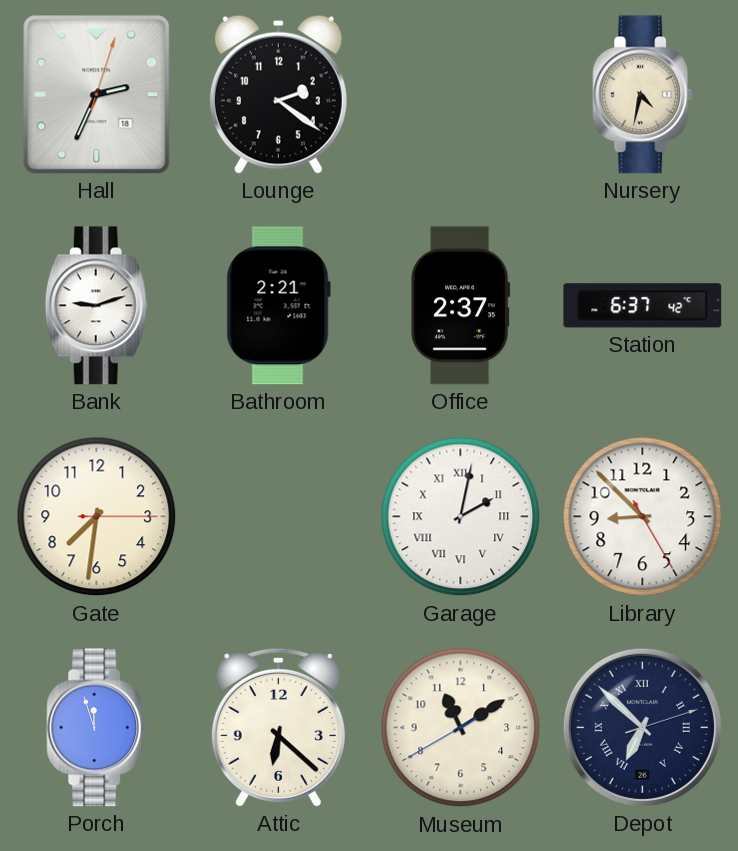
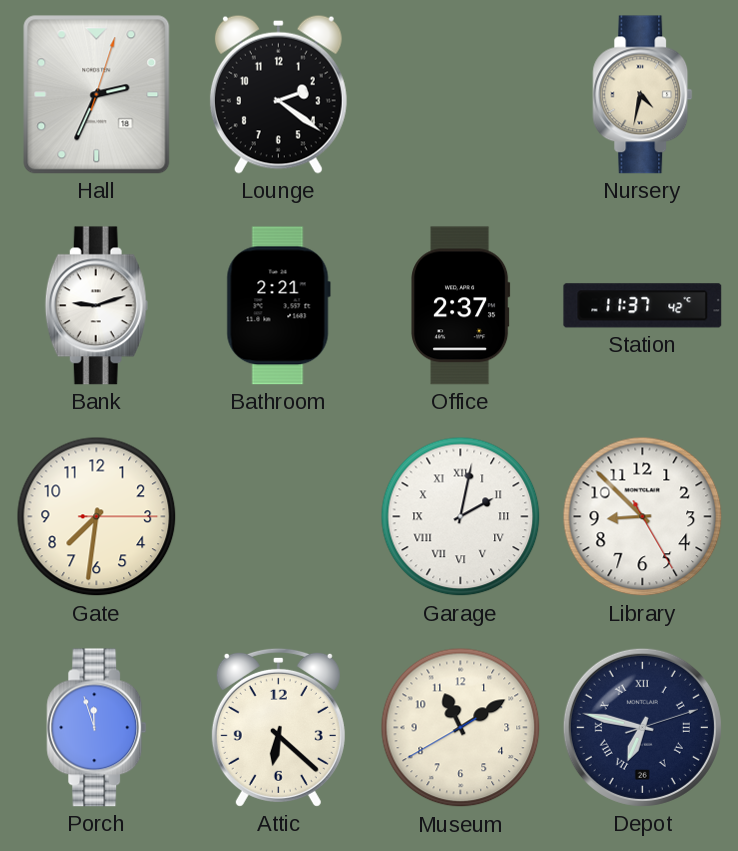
Station: 6:37 -> 11:37
Depot: 6:52 -> 6:47
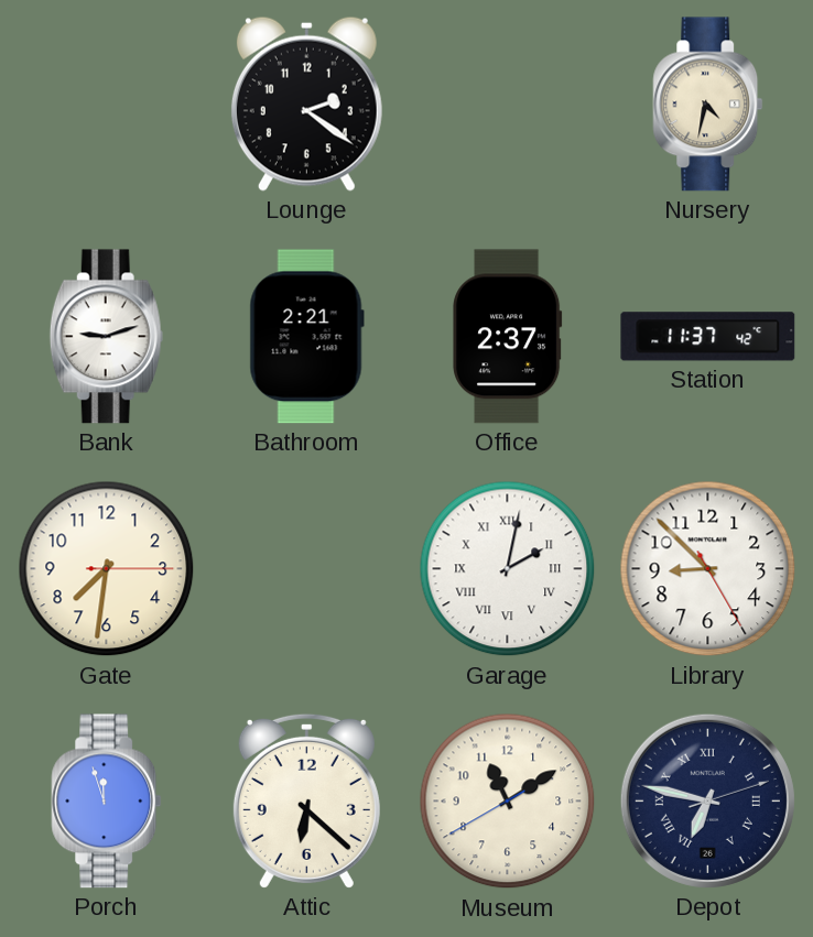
Hall: 2:34 -> none
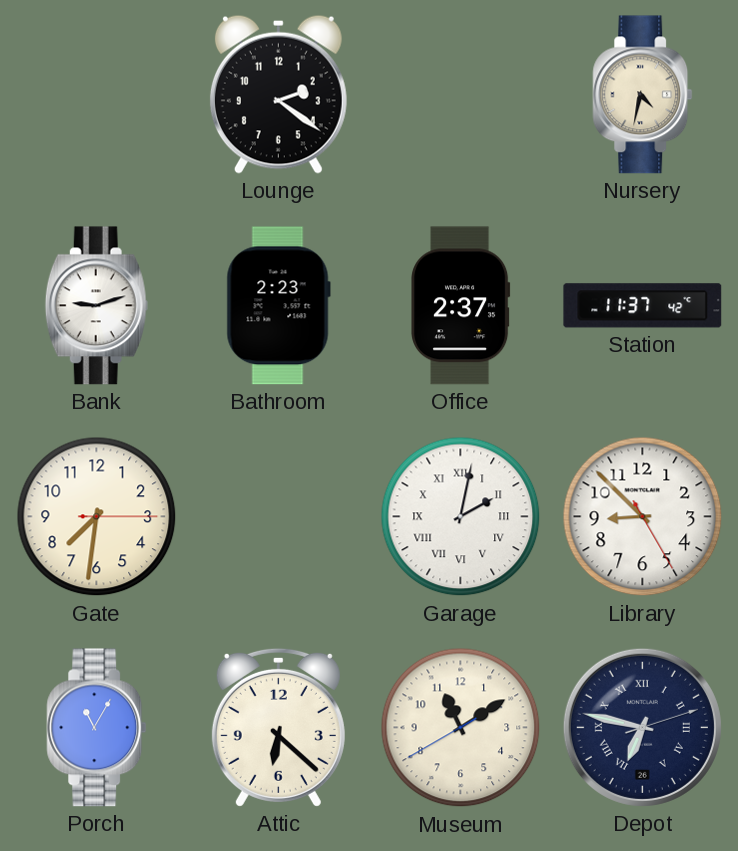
Bathroom: 2:21 -> 2:23
Porch: 11:57 -> 11:05
